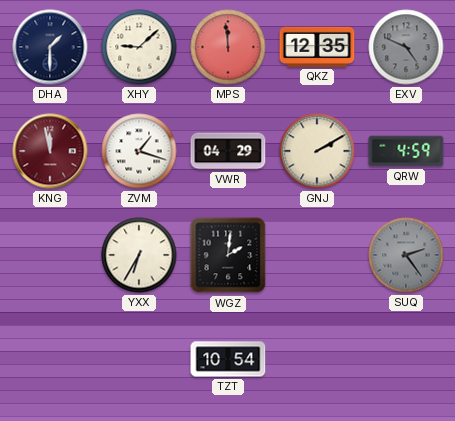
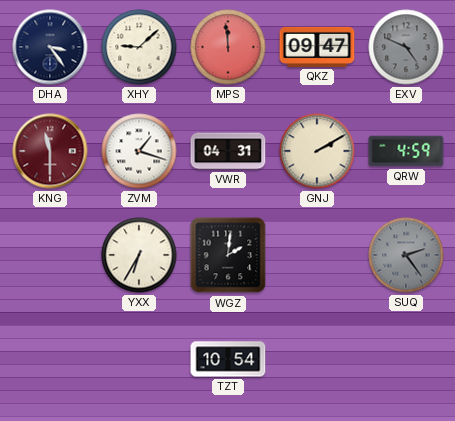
DHA: 1:30 -> 3:24
QKZ: 12:35 -> 09:47
KNG: 11:58 -> 11:30
VWR: 04:29 -> 04:31
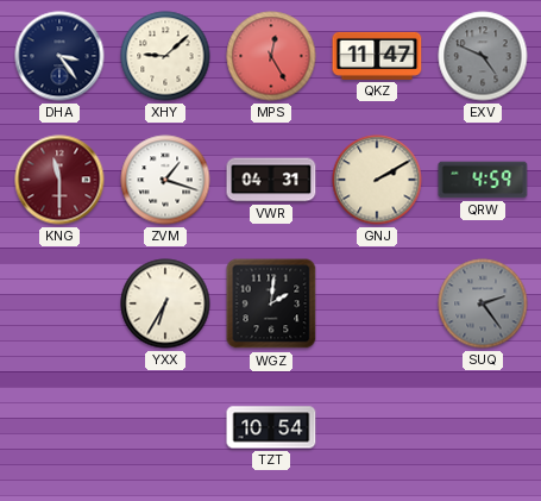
MPS: 11:59 -> 12:25
QKZ: 09:47 -> 11:47
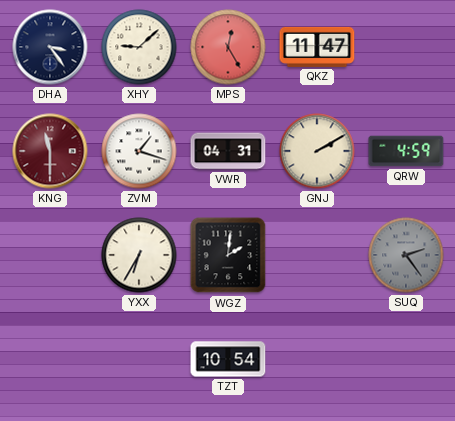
EXV: 4:49 -> none
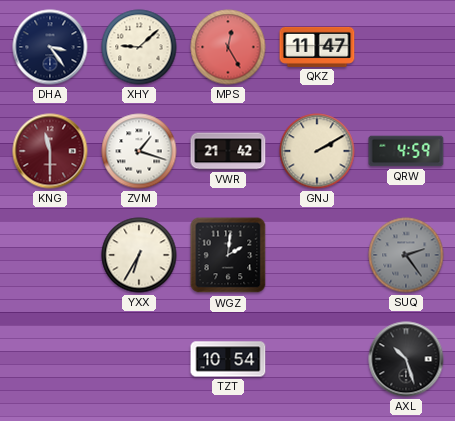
VWR: 04:31 -> 21:42
AXL: none -> 10:27
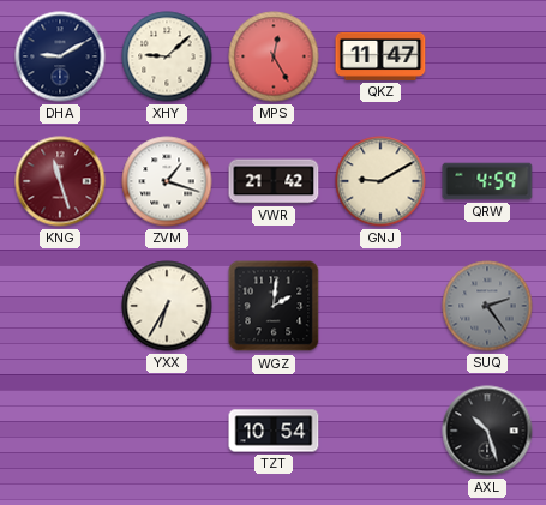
DHA: 3:24 -> 9:10
KNG: 11:30 -> 11:27
GNJ: 2:10 -> 9:10
